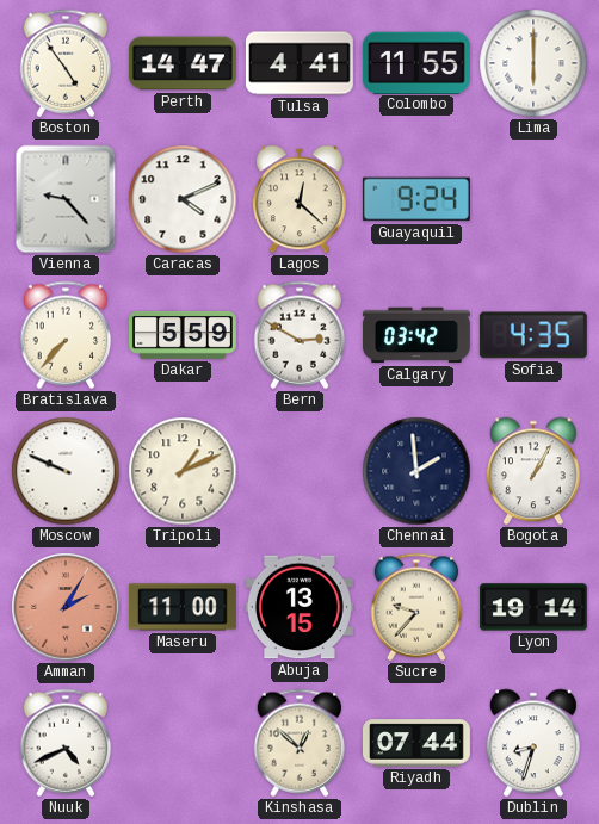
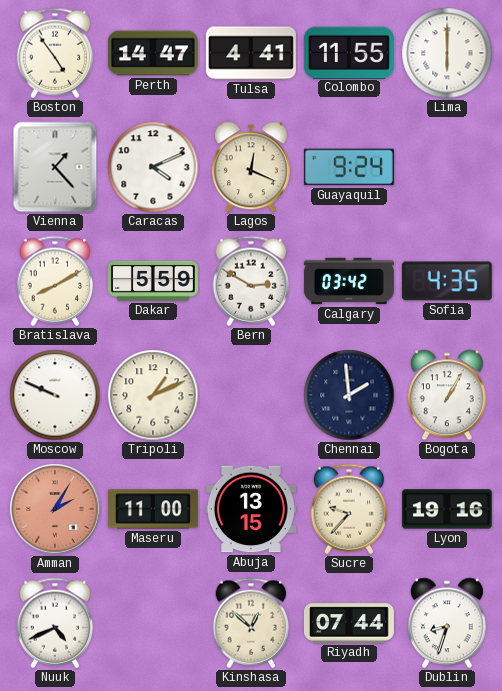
Vienna: 9:23 -> 1:23
Lagos: 12:22 -> 12:19
Bratislava: 7:37 -> 8:10
Lyon: 19:14 -> 19:16
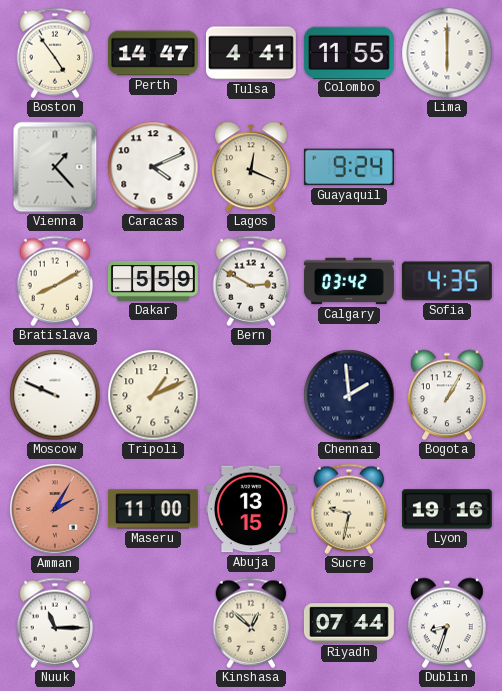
Sucre: 9:37 -> 9:32
Nuuk: 4:41 -> 11:15
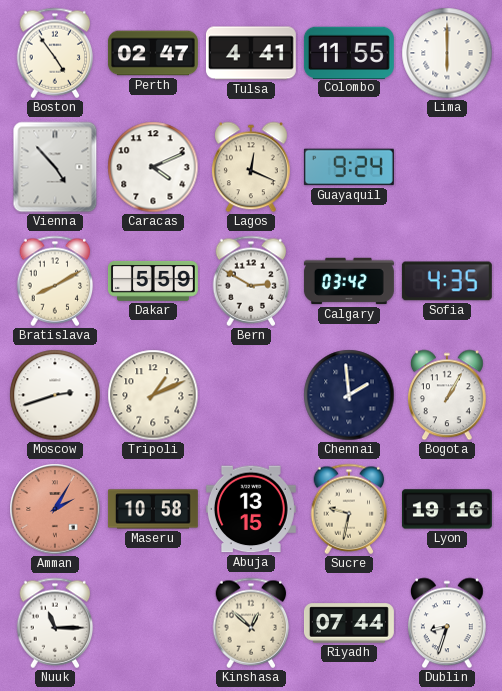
Perth: 14:47 -> 02:47
Vienna: 1:23 -> 4:53
Moscow: 9:49 -> 2:42
Maseru: 11:00 -> 10:58
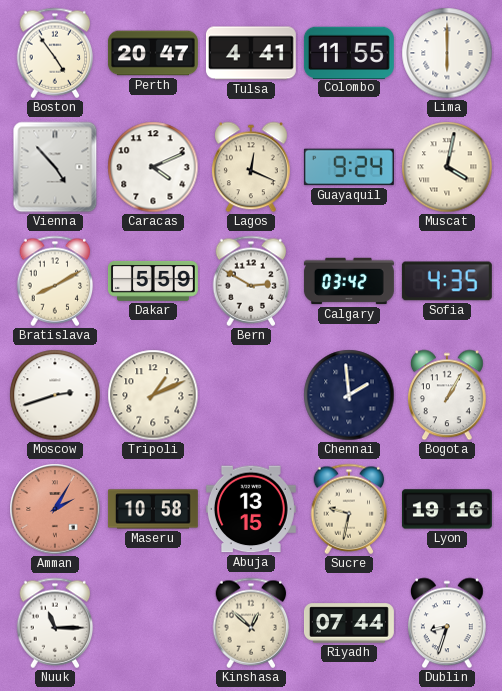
Perth: 02:47 -> 20:47
Muscat: none -> 4:02
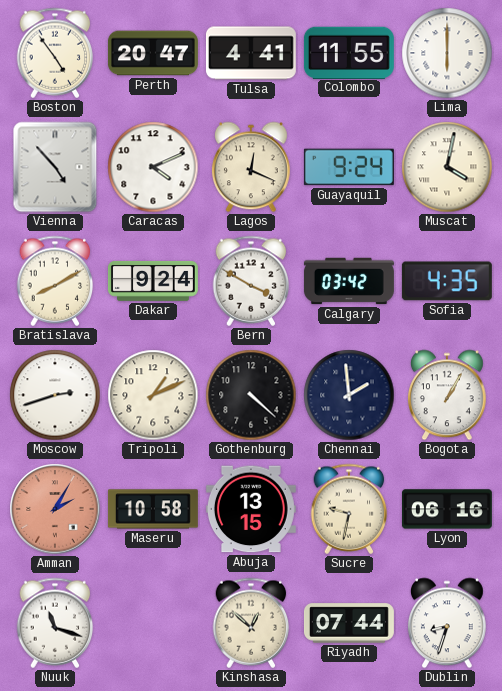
Dakar: 5:59 -> 9:24
Bern: 2:50 -> 3:50
Gothenburg: none -> 4:22
Lyon: 19:16 -> 06:16
Nuuk: 11:15 -> 11:18
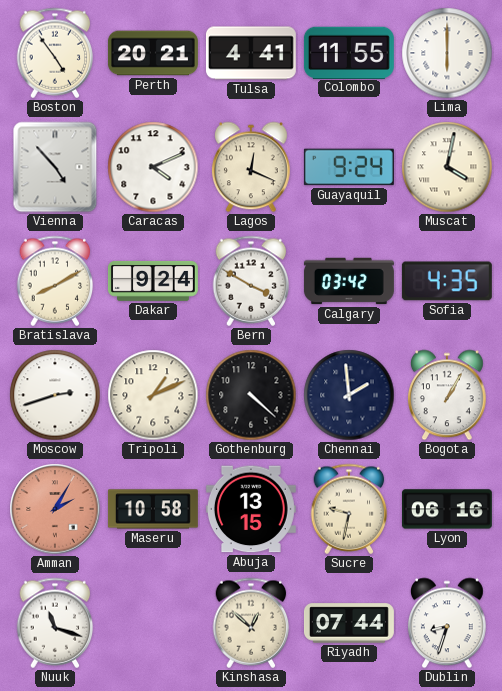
Perth: 20:47 -> 20:21
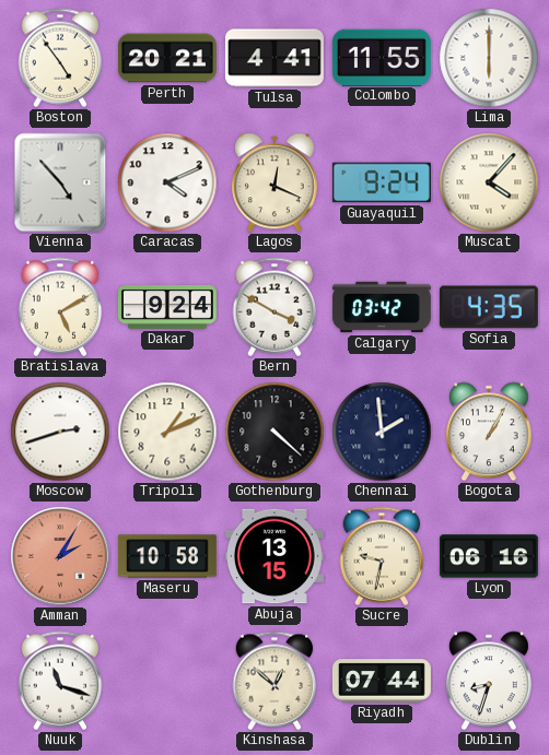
Muscat: 4:02 -> 4:07
Bratislava: 8:10 -> 5:10
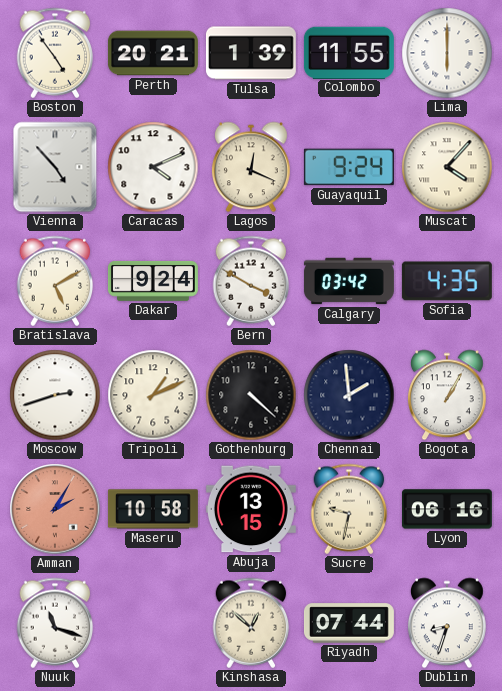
Tulsa: 4:41 -> 1:39
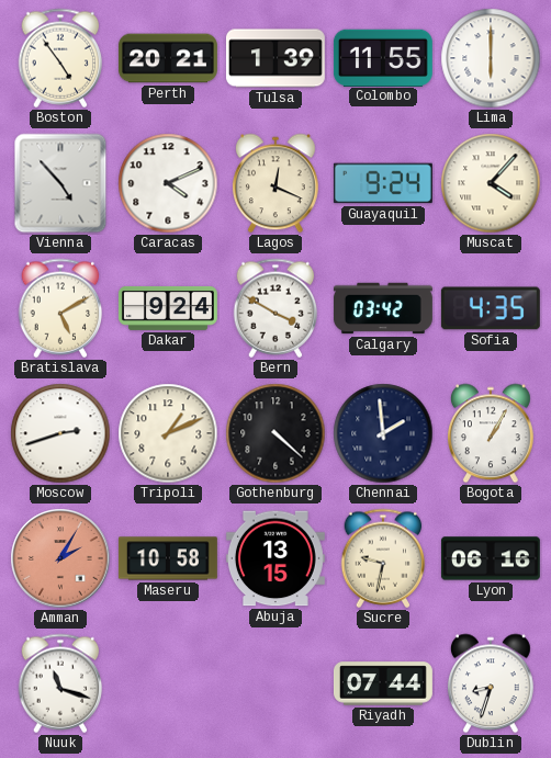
Kinshasa: 12:52 -> none
